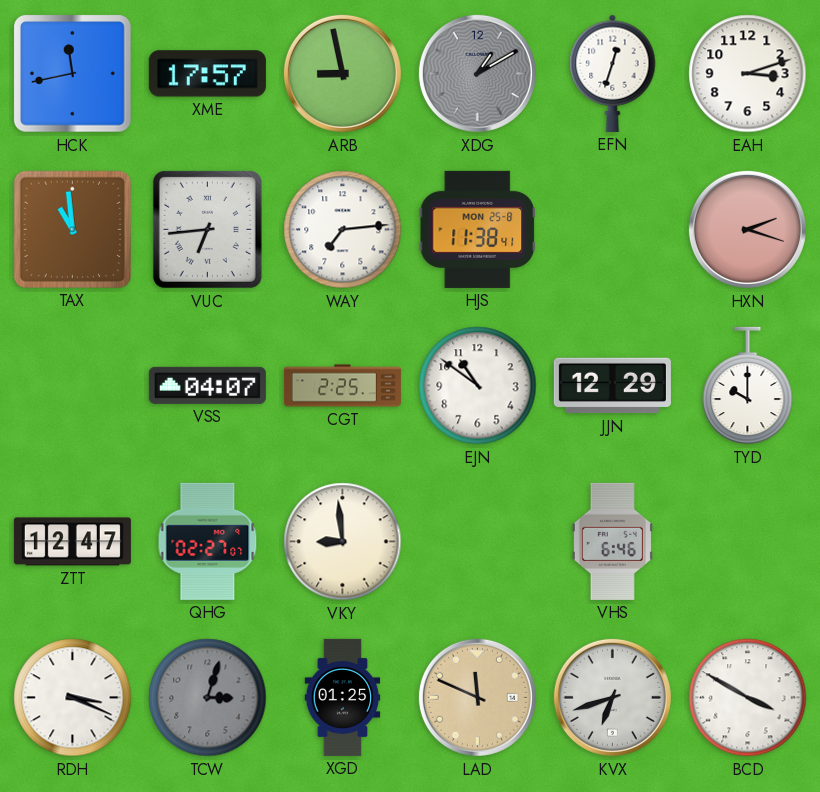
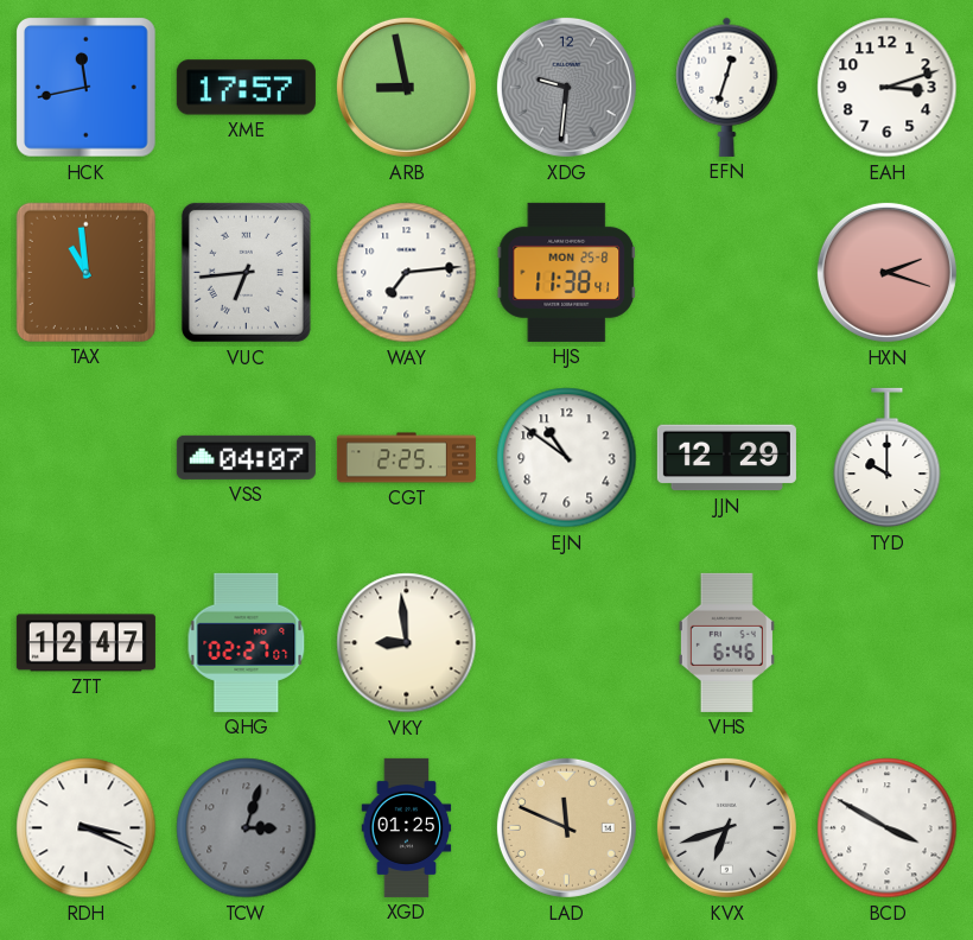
XDG: 1:10 -> 9:31
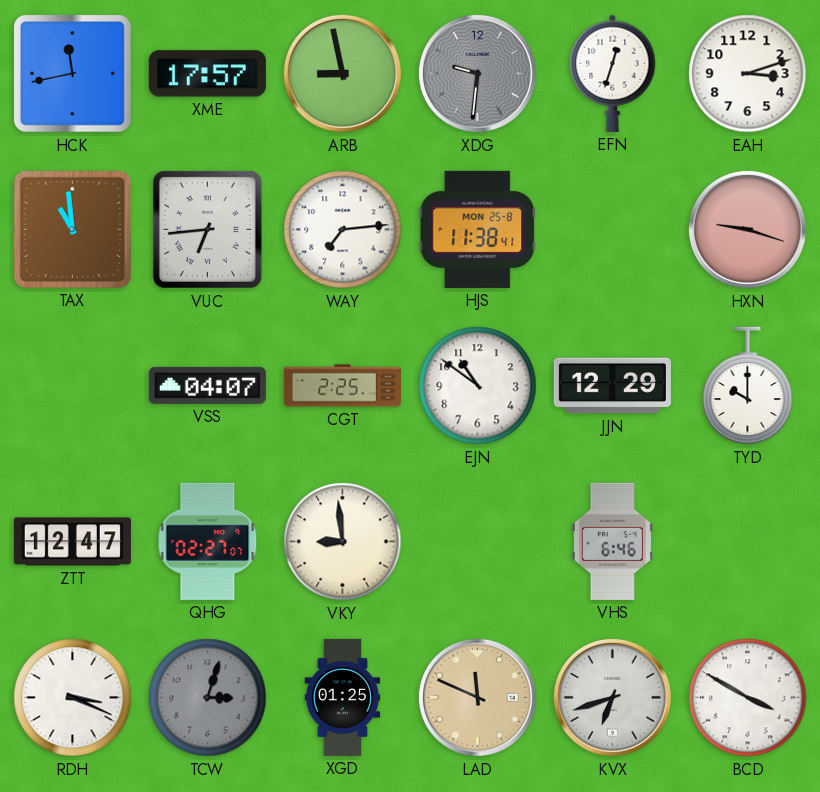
HXN: 2:18 -> 9:18
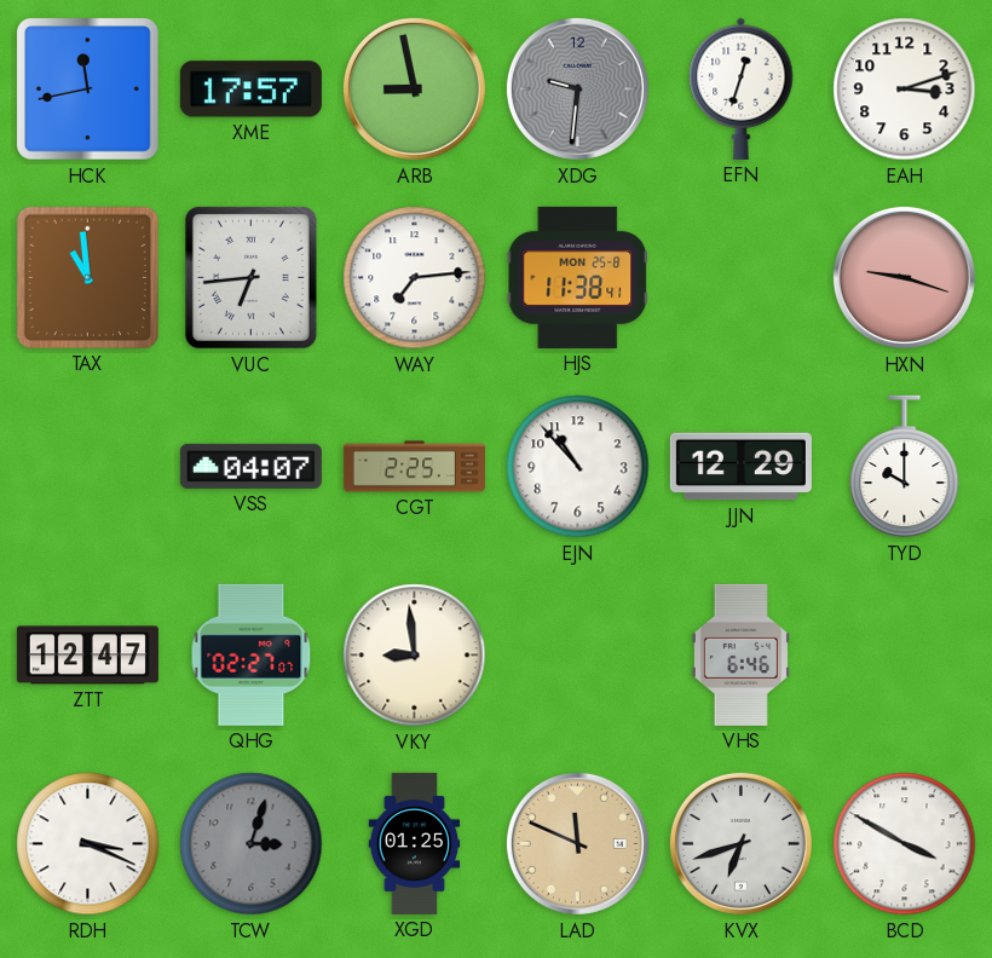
EJN: 10:51 -> 10:53
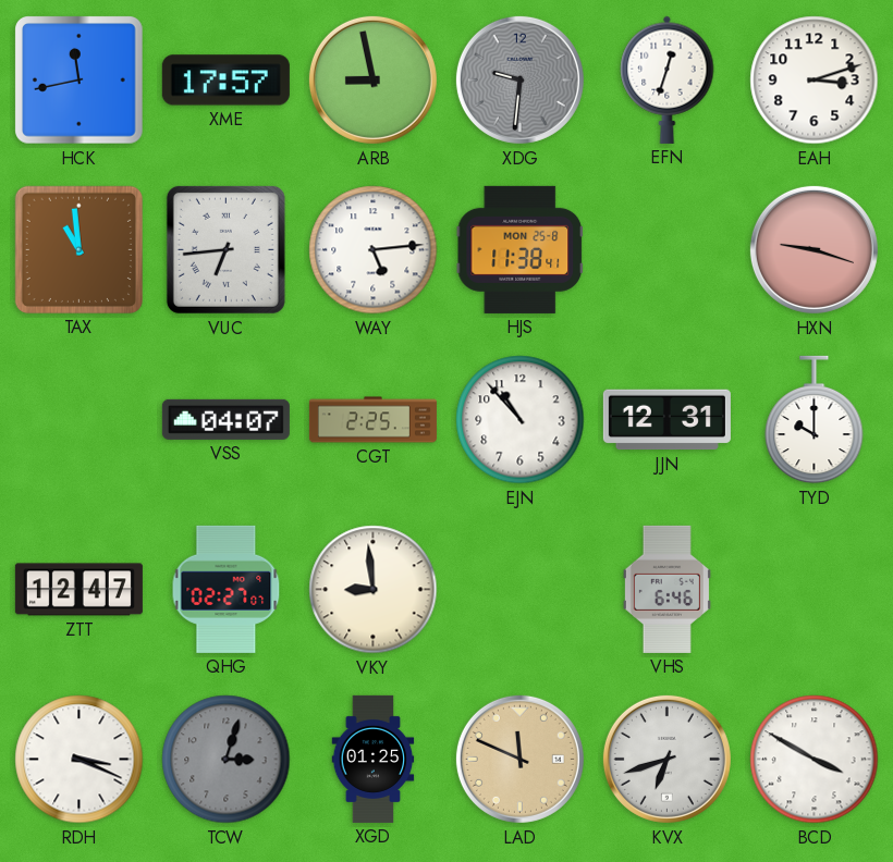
WAY: 7:14 -> 5:14
JJN: 12:29 -> 12:31
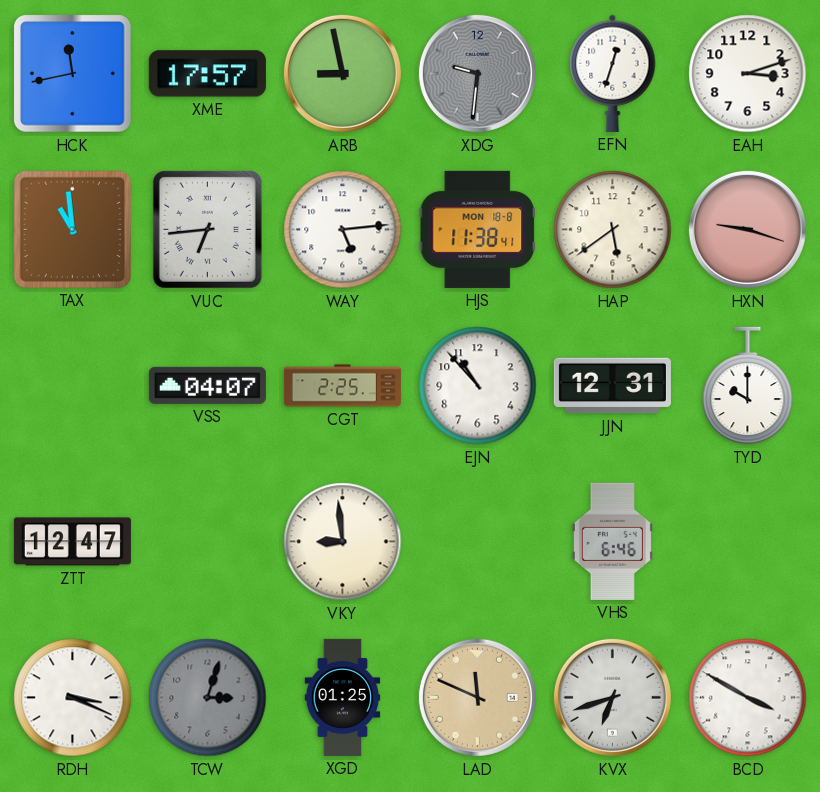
HJS date: MON 25-8 -> MON 18-8
HAP: none -> 5:39
QHG: 02:27 -> none
